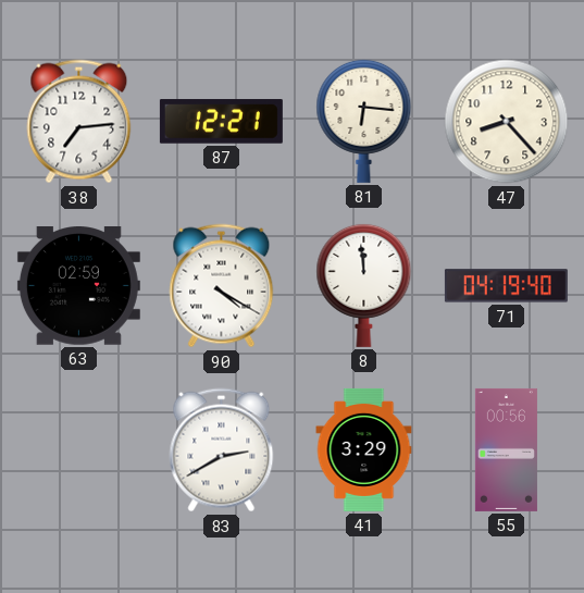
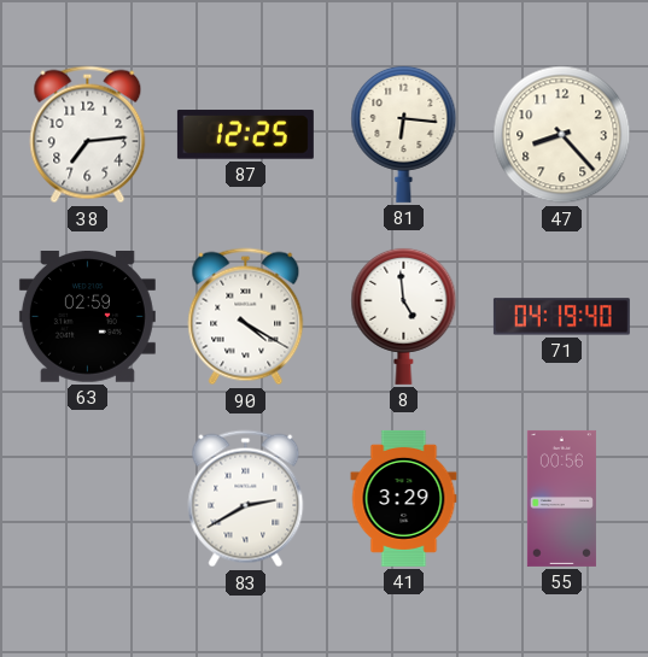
87: 12:21 -> 12:25
8: 11:59 -> 4:59
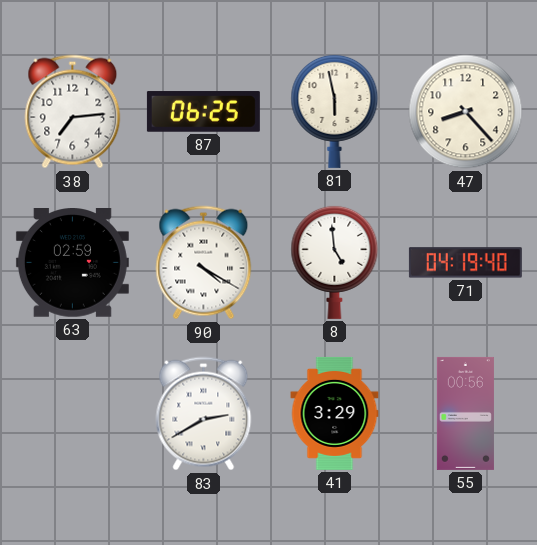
87: 12:25 -> 06:25
81: 6:16 -> 5:58
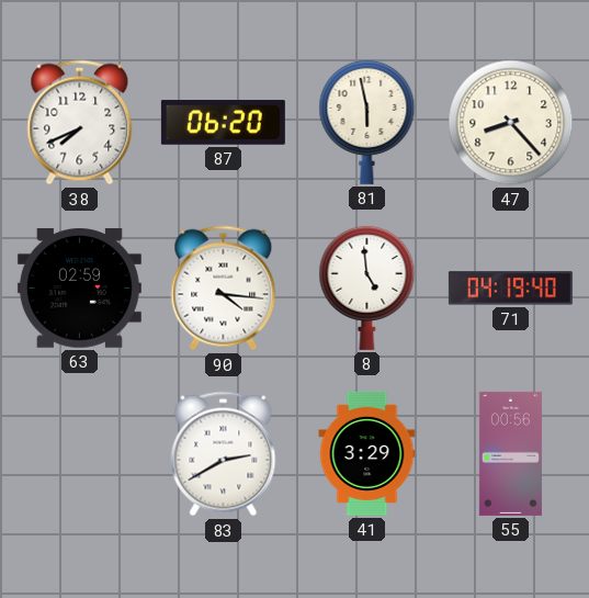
38: 7:14 -> 7:41
87: 06:25 -> 06:20
90: 4:20 -> 4:16
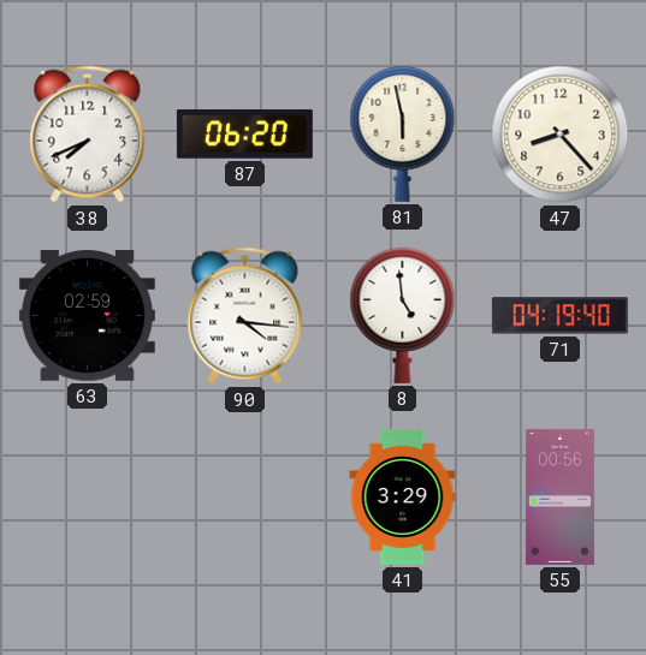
83: 2:40 -> none
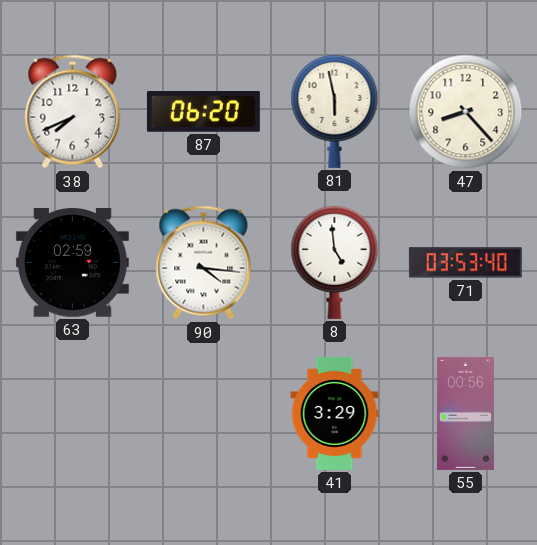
71: 04:19 -> 03:53
